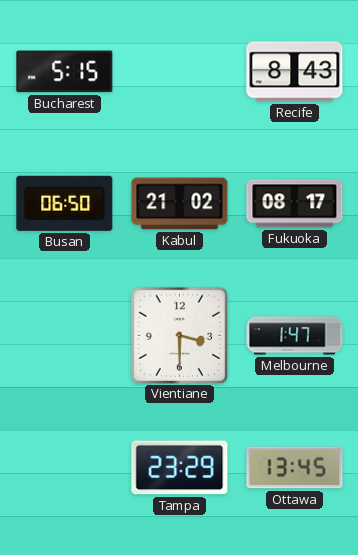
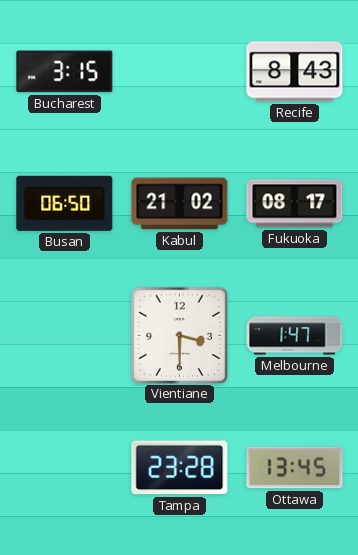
Bucharest: 5:15 -> 3:15
Tampa: 23:29 -> 23:28
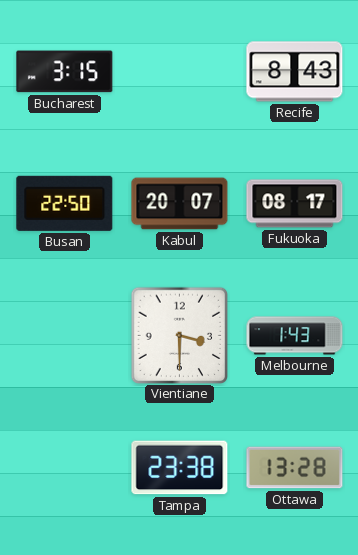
Busan: 06:50 -> 22:50
Kabul: 21:02 -> 20:07
Melbourne: 1:47 -> 1:43
Tampa: 23:28 -> 23:38
Ottawa: 13:45 -> 13:28
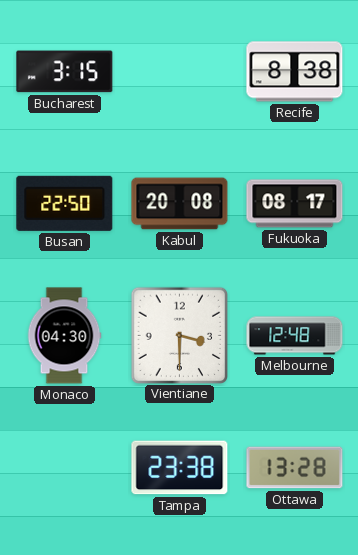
Recife: 8:43 -> 8:38
Kabul: 20:07 -> 20:08
Monaco: none -> 04:30
Melbourne: 1:43 -> 12:48
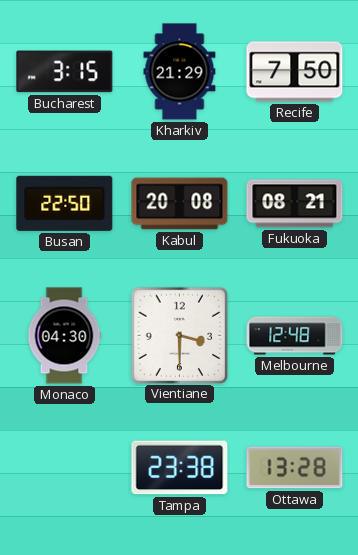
Kharkiv: none -> 21:29
Recife: 8:38 -> 7:50
Fukuoka: 08:17 -> 08:21
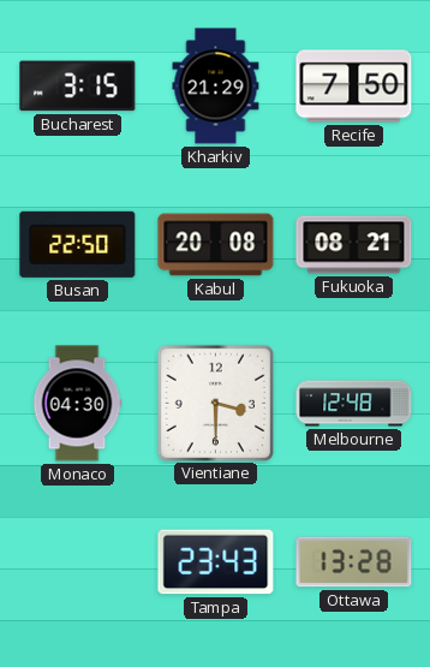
Tampa: 23:38 -> 23:43
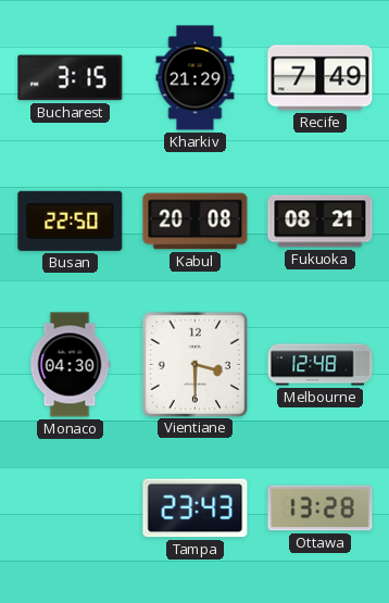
Recife: 7:50 -> 7:49
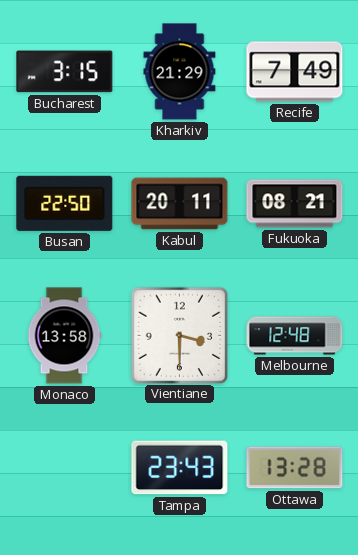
Kabul: 20:08 -> 20:11
Monaco: 04:30 -> 13:58
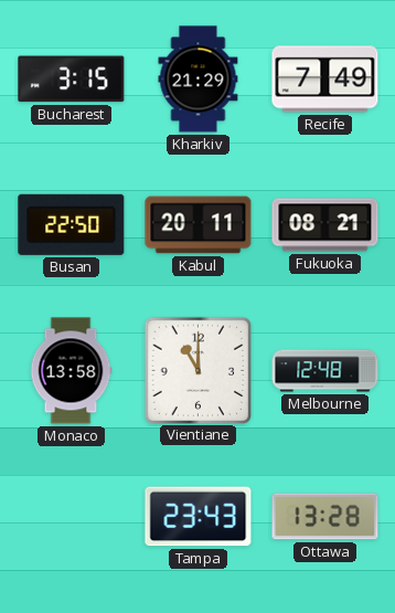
Vientiane: 3:30 -> 11:00
